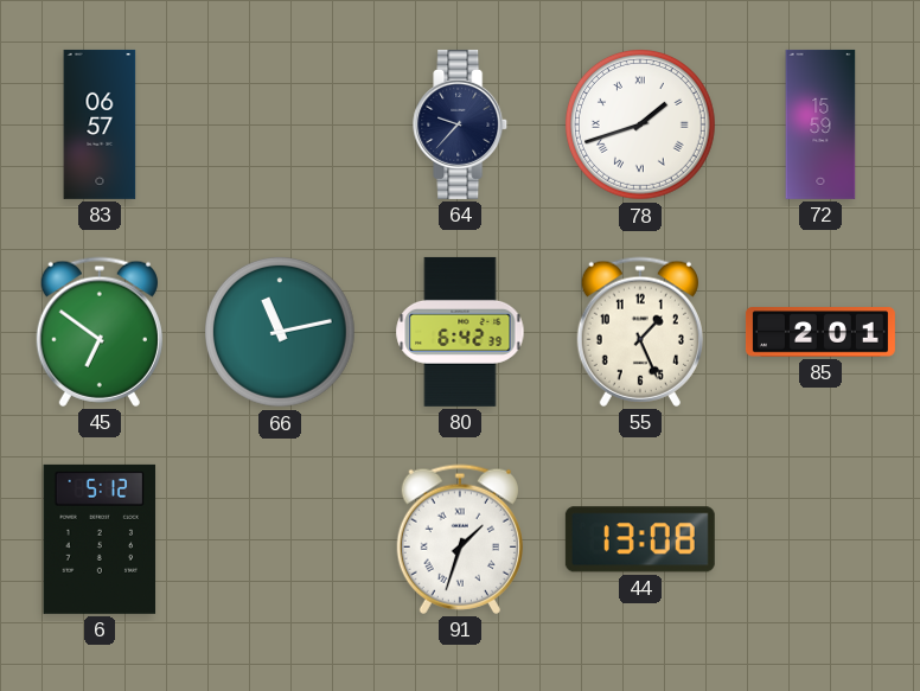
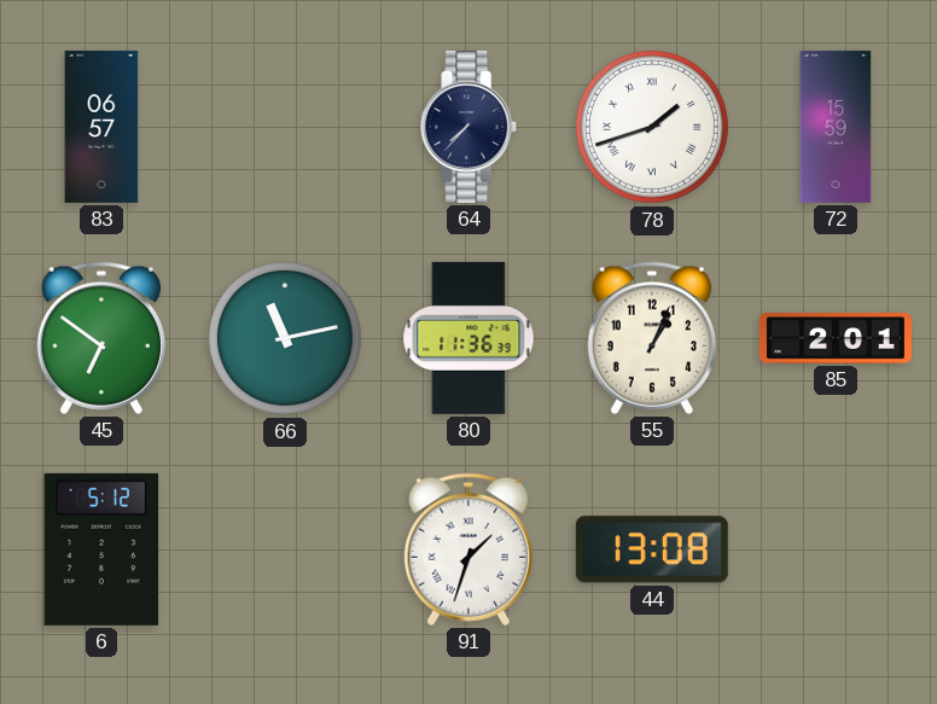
64: 9:37 -> 7:37
80: 6:42 -> 11:36
55: 1:26 -> 1:04
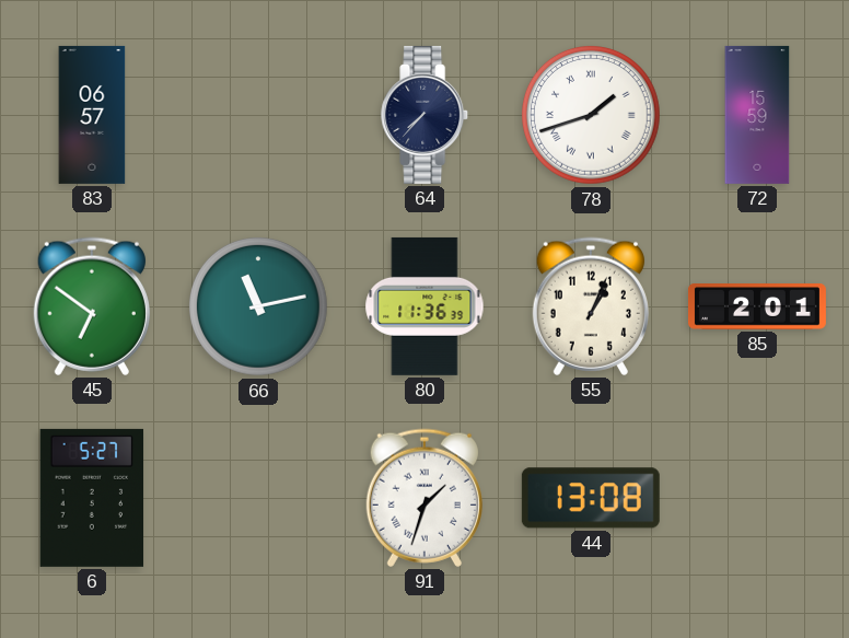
6: 5:12 -> 5:27
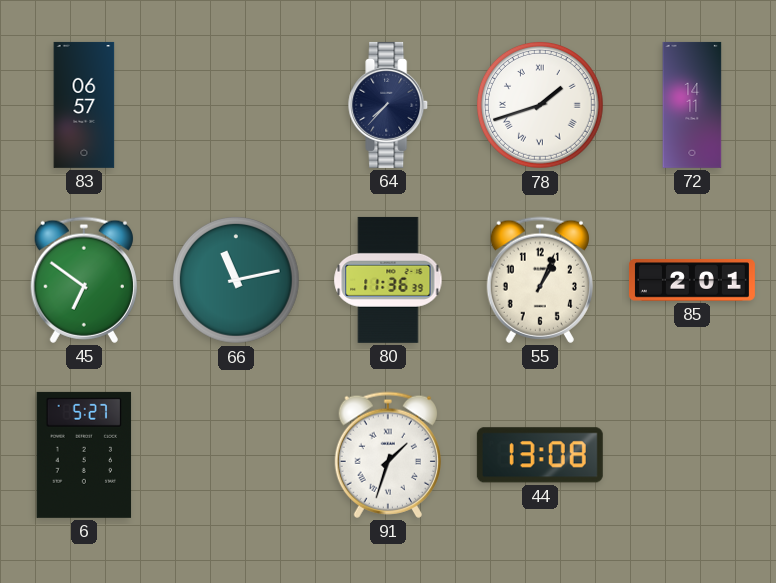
72: 15:59 -> 14:11
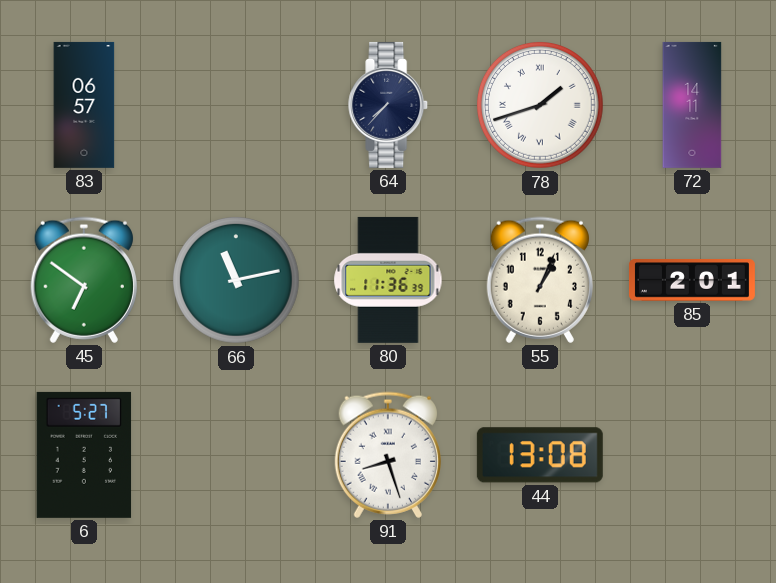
91: 1:33 -> 8:27
